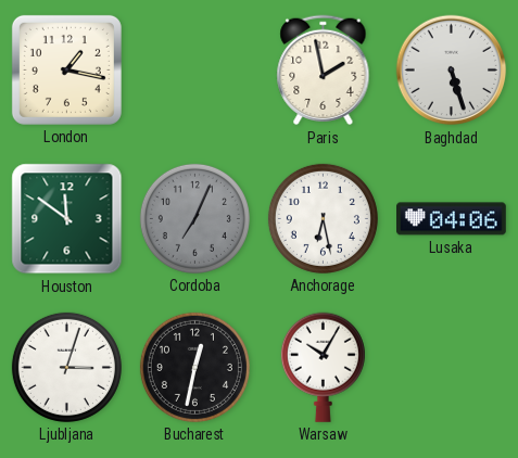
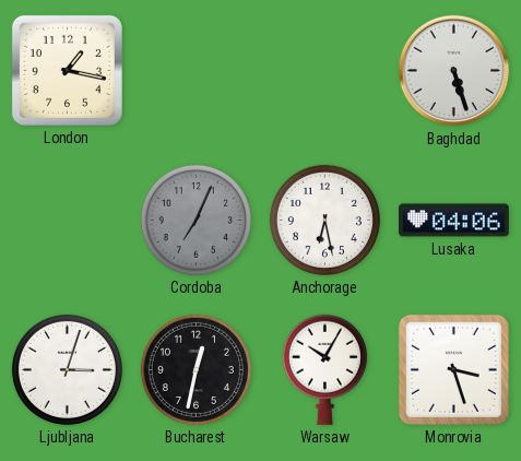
Paris: 1:58 -> none
Houston: 11:51 -> none
Monrovia: none -> 3:27
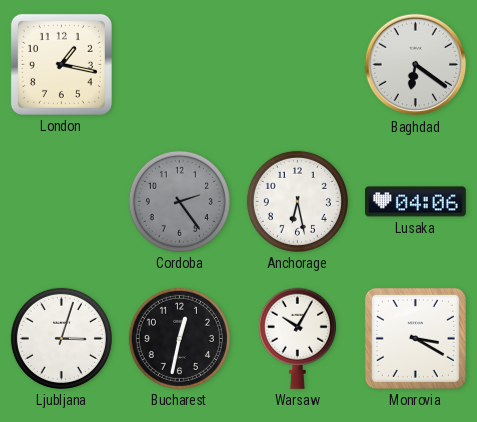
Baghdad: 5:27 -> 6:21
Cordoba: 7:04 -> 2:24
Monrovia: 3:27 -> 3:20
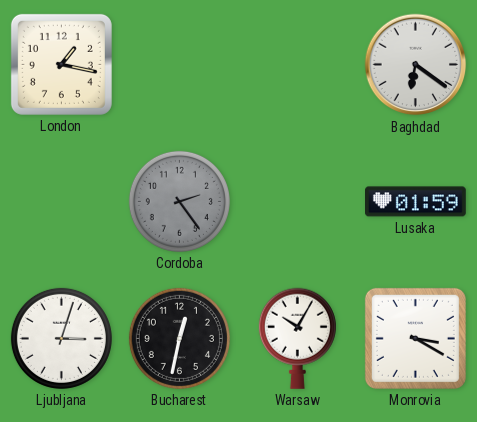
Anchorage: 6:28 -> none
Lusaka: 04:06 -> 01:59
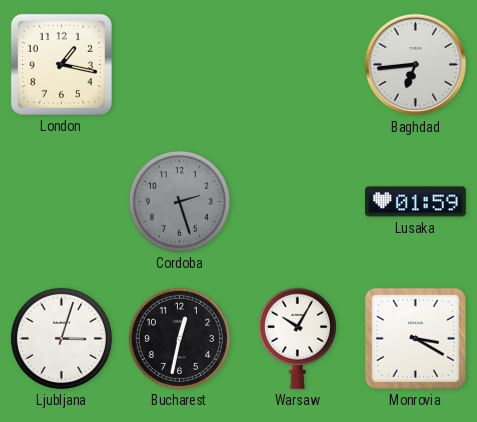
Baghdad: 6:21 -> 6:44
Cordoba: 2:24 -> 2:27
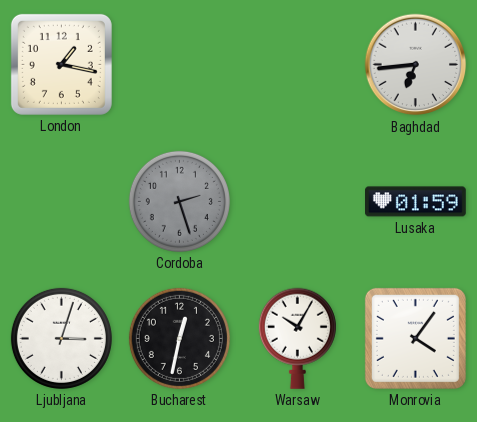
Monrovia: 3:20 -> 4:06
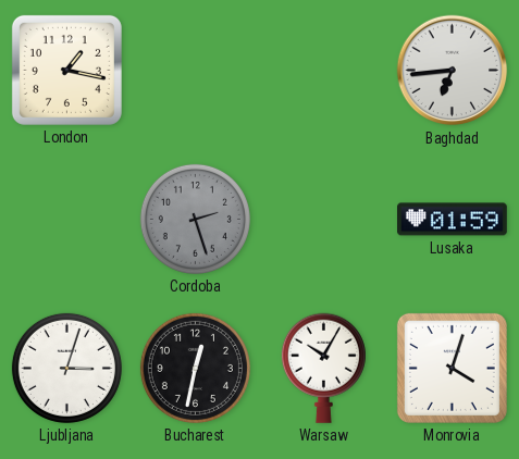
Monrovia: 4:06 -> 4:03
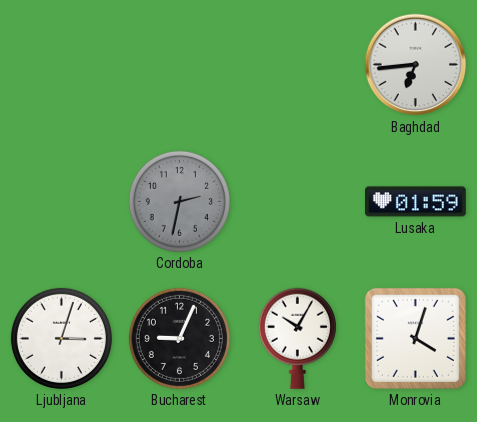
London: 1:17 -> none
Cordoba: 2:27 -> 2:32
Bucharest: 12:32 -> 9:04
